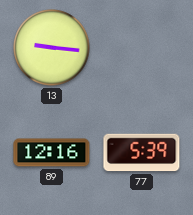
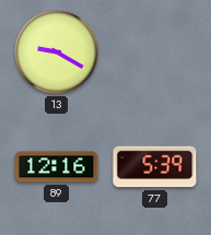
13: 9:16 -> 9:20
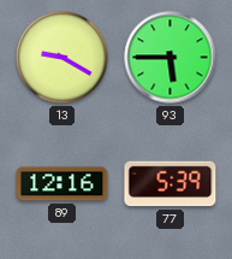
93: none -> 5:45
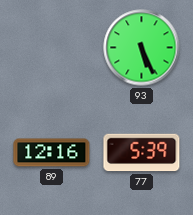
13: 9:20 -> none
93: 5:45 -> 5:26
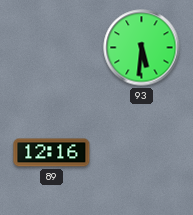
93: 5:26 -> 5:31
77: 5:39 -> none
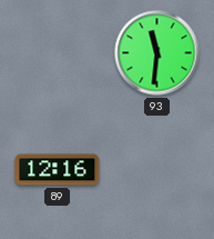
93: 5:31 -> 11:31
